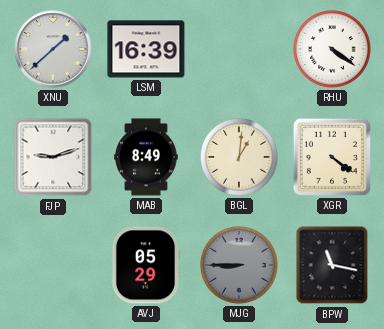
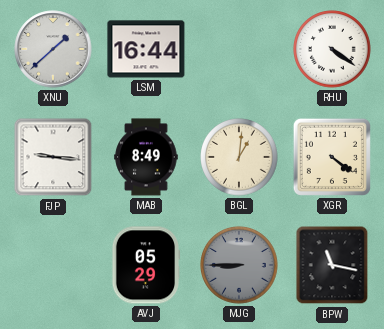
LSM: 16:39 -> 16:44
FJP: 9:12 -> 9:16
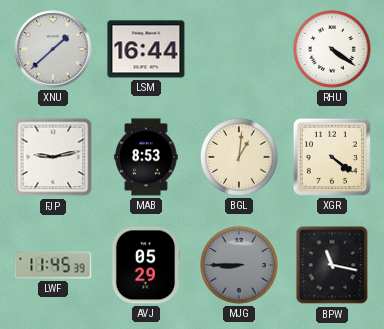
FJP: 9:16 -> 9:13
MAB: 8:49 -> 8:53
LWF: none -> 11:45
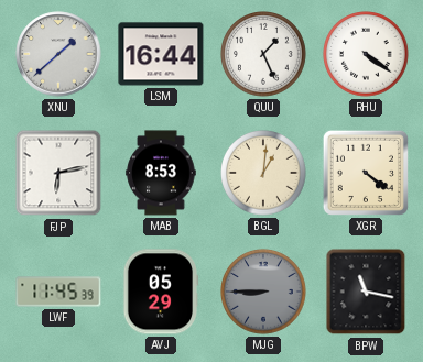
QUU: none -> 1:26
FJP: 9:13 -> 6:13
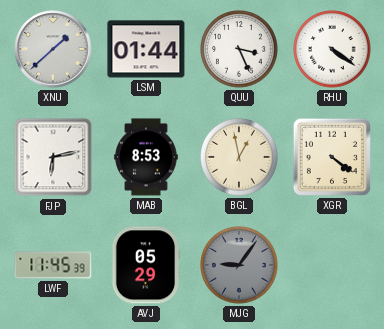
LSM: 16:44 -> 01:44
QUU: 1:26 -> 3:26
BGL: 1:01 -> 12:58
MJG: 8:45 -> 9:06
BPW: 11:17 -> none
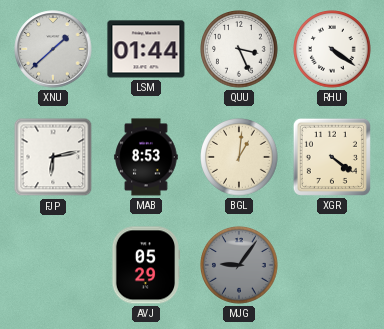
BGL: 12:58 -> 1:01
LWF: 11:45 -> none
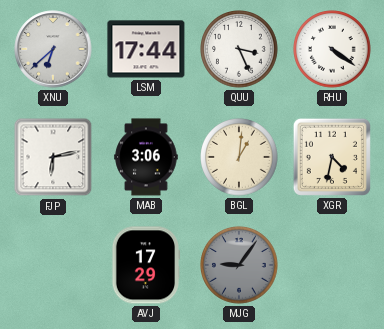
XNU: 1:38 -> 6:38
LSM: 01:44 -> 17:44
MAB: 8:53 -> 3:06
XGR: 4:21 -> 4:32
AVJ: 05:29 -> 17:29
